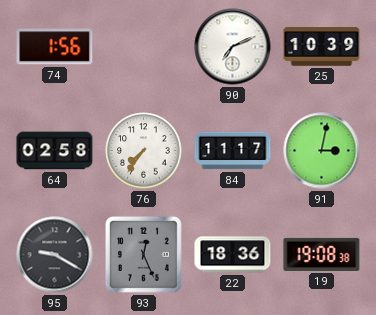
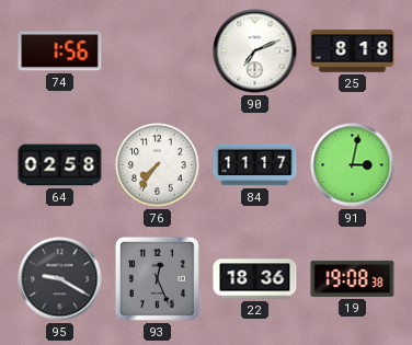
25: 10:39 -> 8:18
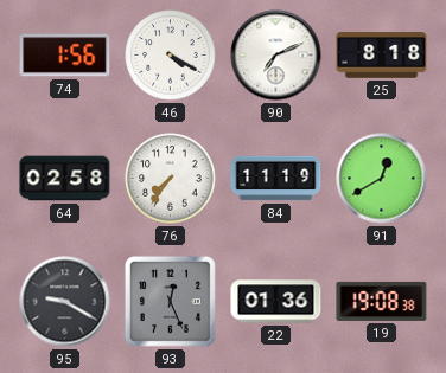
46: none -> 4:20
84: 11:17 -> 11:19
91: 3:02 -> 12:40
22: 18:36 -> 01:36
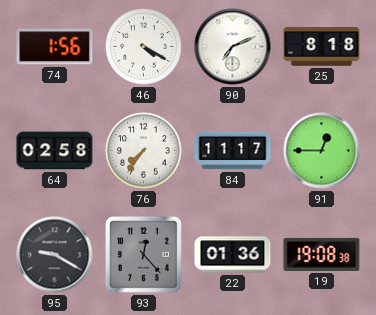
84: 11:19 -> 11:17
91: 12:40 -> 12:45
93: 12:26 -> 12:23
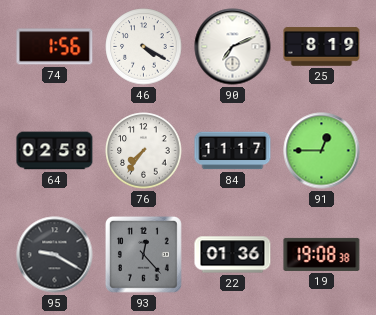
25: 8:18 -> 8:19
